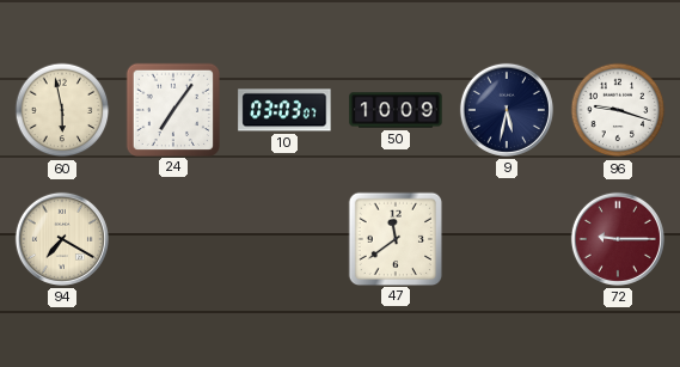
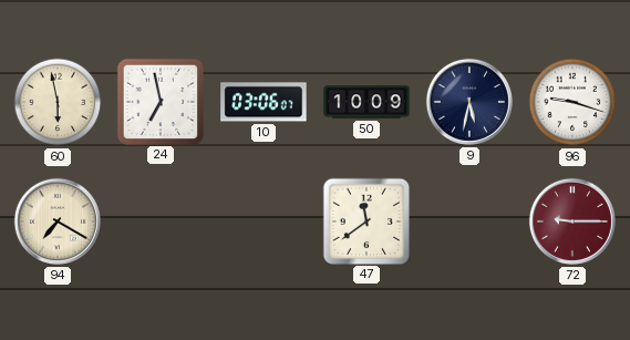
24: 7:06 -> 6:58
10: 03:03 -> 03:06
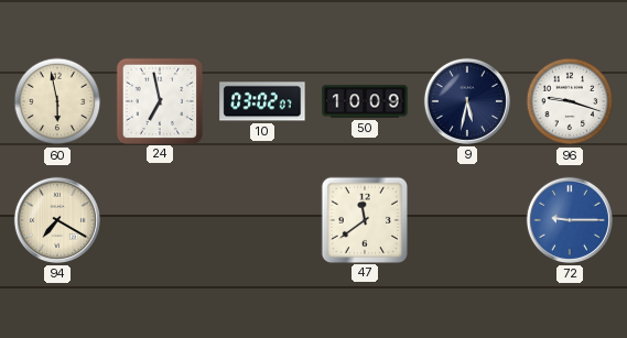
10: 03:06 -> 03:02
72 dial: burgundy -> blue
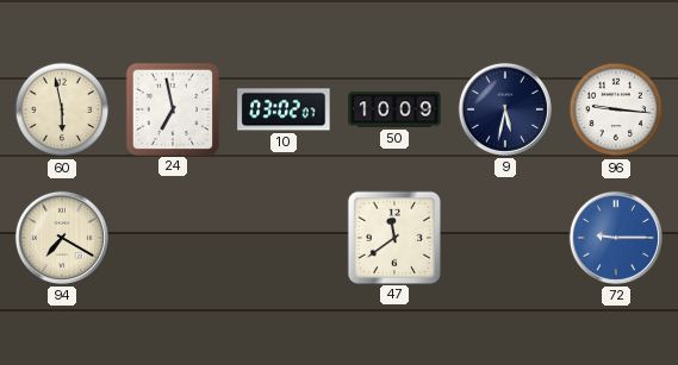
96: 9:18 -> 9:16
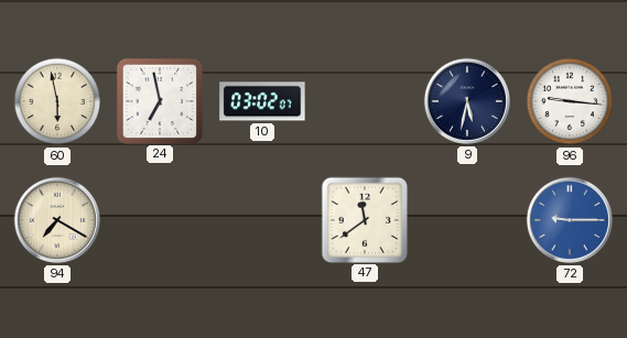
50: 10:09 -> none
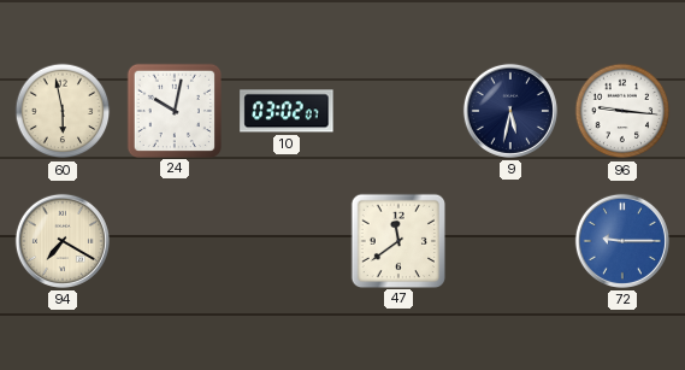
24: 6:58 -> 10:02
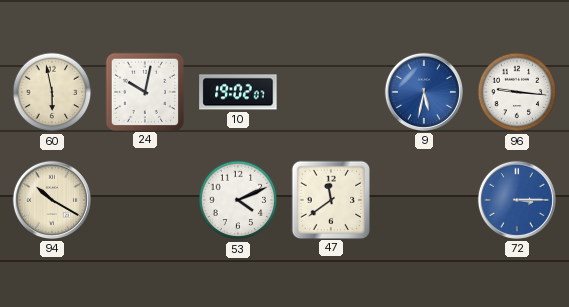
10: 03:02 -> 19:02
9 dial: navy -> blue
94: 7:20 -> 10:20
53: none -> 4:11
72: 9:15 -> 3:15
